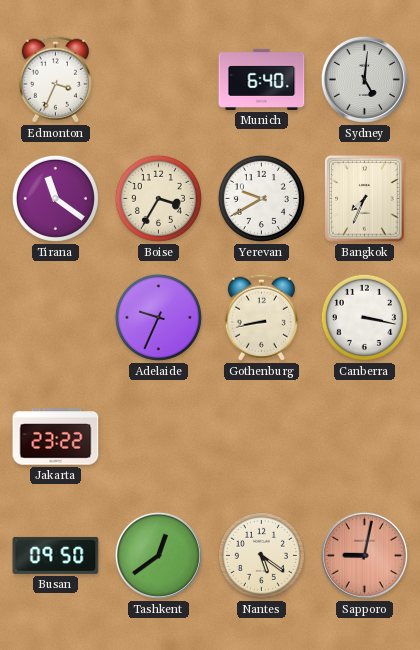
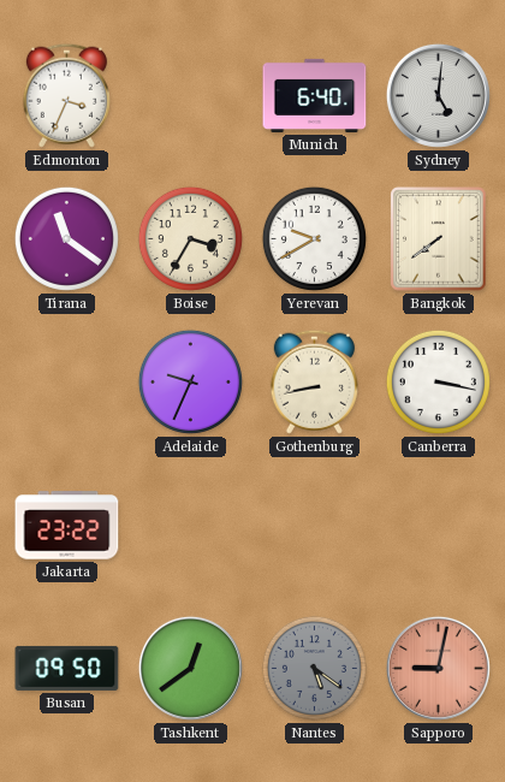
Bangkok: 7:34 -> 7:39
Nantes dial: cream -> grey
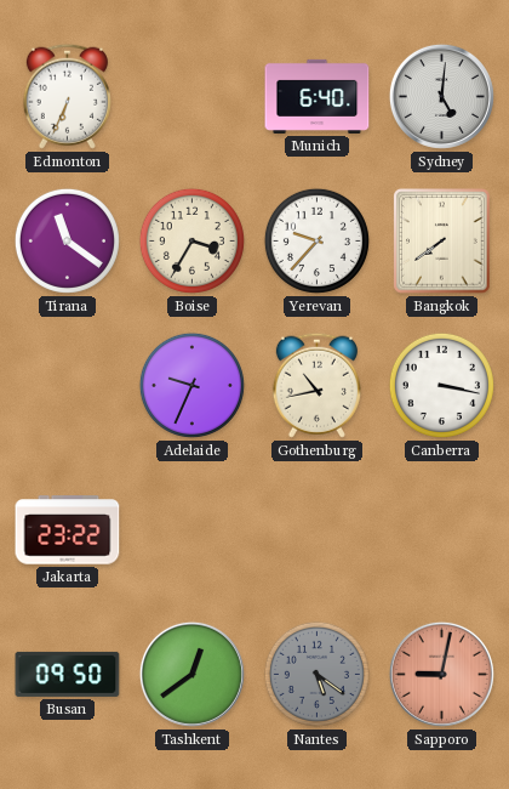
Edmonton: 3:34 -> 6:34
Yerevan: 9:40 -> 9:37
Gothenburg: 8:43 -> 10:43
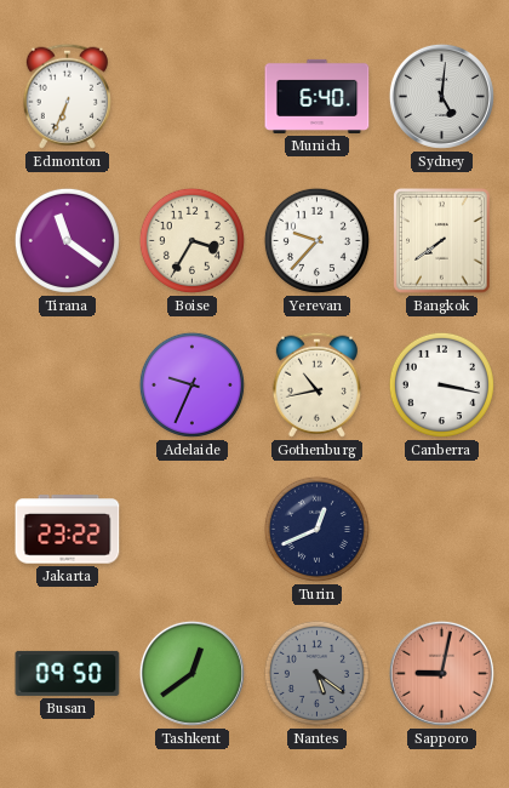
Turin: none -> 12:41
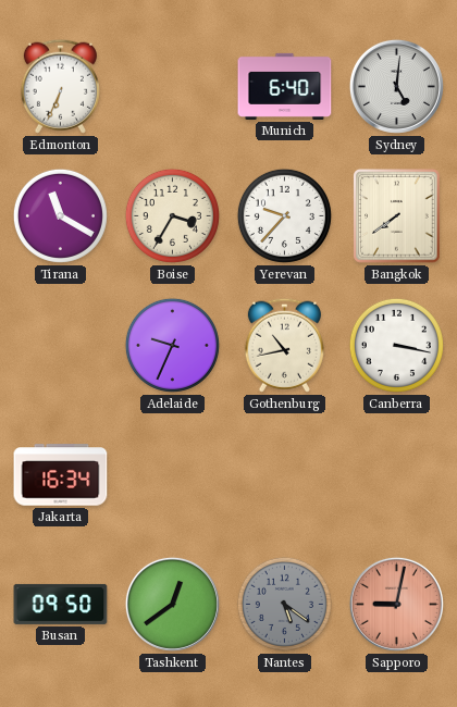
Tirana: 11:21 -> 11:20
Jakarta: 23:22 -> 16:34
Turin: 12:41 -> none
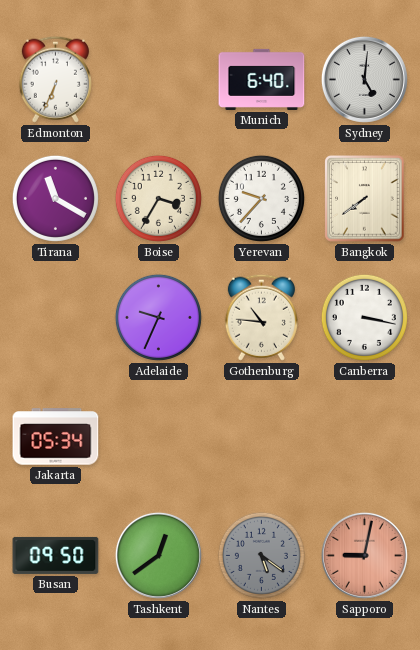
Gothenburg: 10:43 -> 10:46
Jakarta: 16:34 -> 05:34
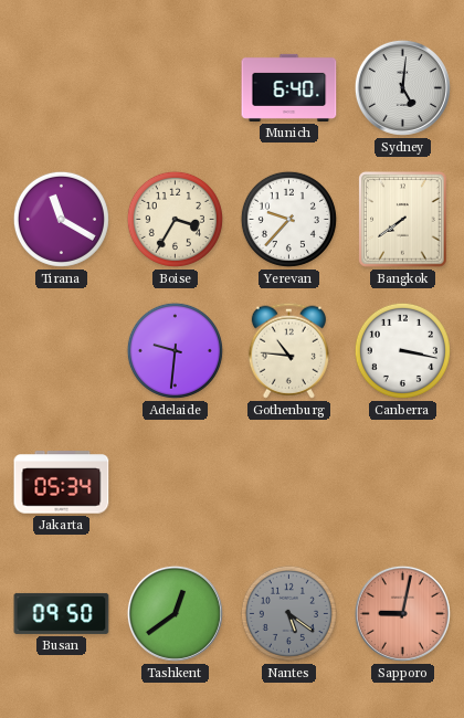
Edmonton: 6:34 -> none
Adelaide: 9:34 -> 9:31
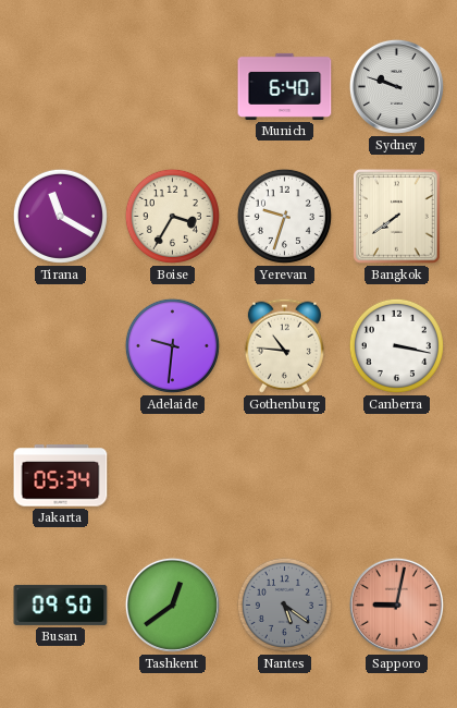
Sydney: 5:01 -> 9:48
Yerevan: 9:37 -> 9:33
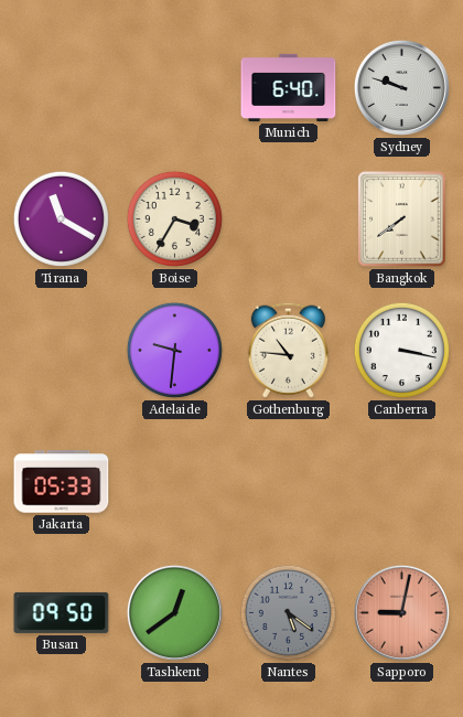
Yerevan: 9:33 -> none
Jakarta: 05:34 -> 05:33
